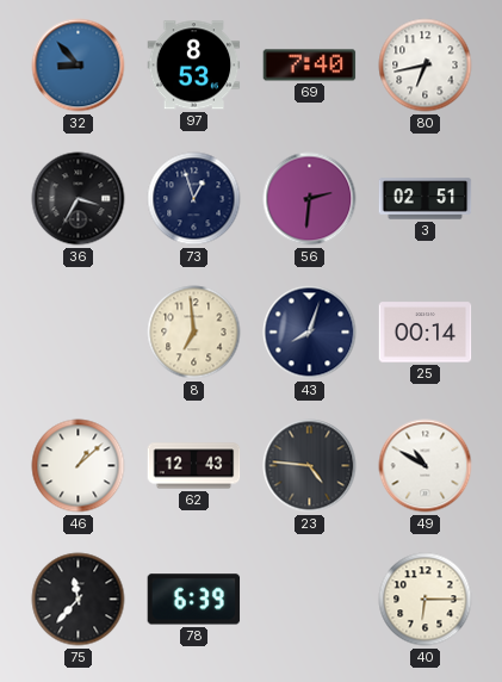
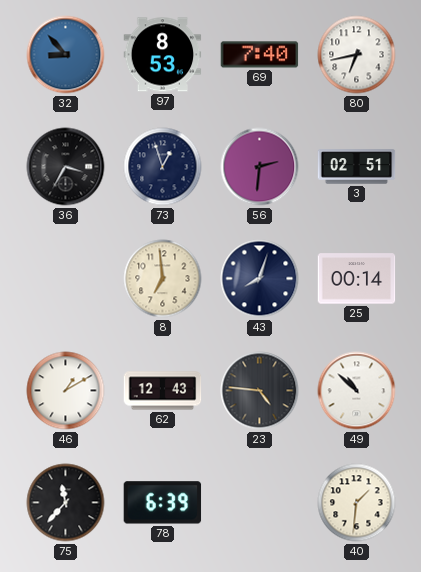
46: 1:08 -> 1:10
49: 10:50 -> 10:52
40: 6:15 -> 1:31
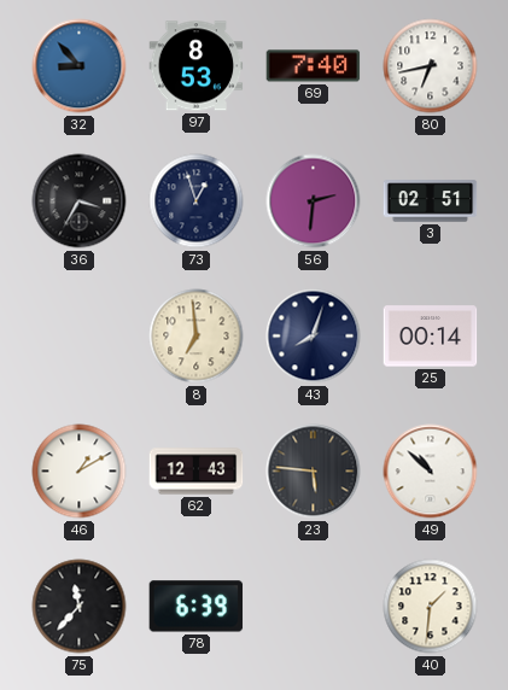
23: 4:46 -> 5:46
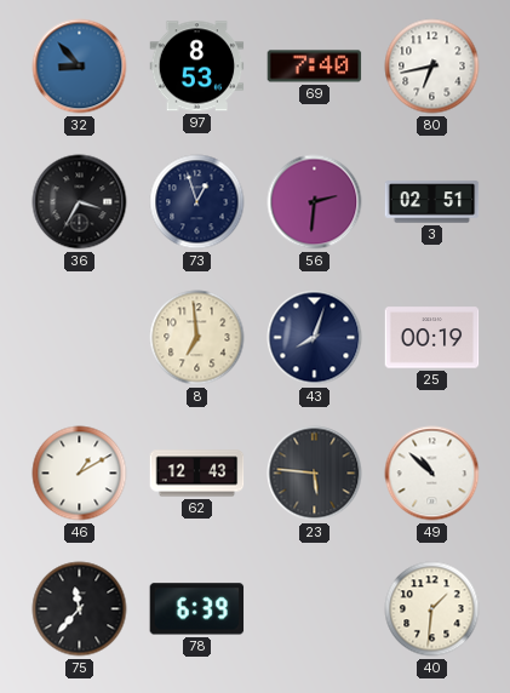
25: 00:14 -> 00:19
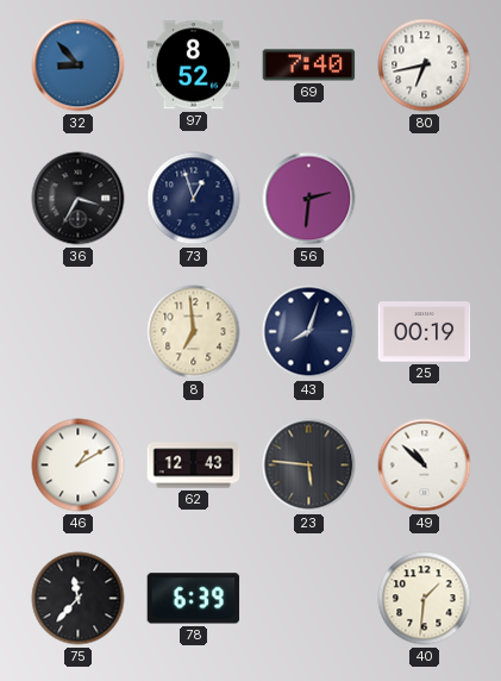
97: 8:53 -> 8:52
3: 02:51 -> none
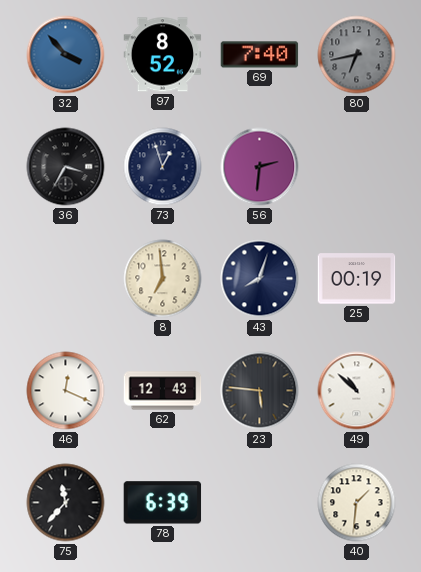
32: 8:53 -> 3:53
80 dial: white -> grey
46: 1:10 -> 12:19
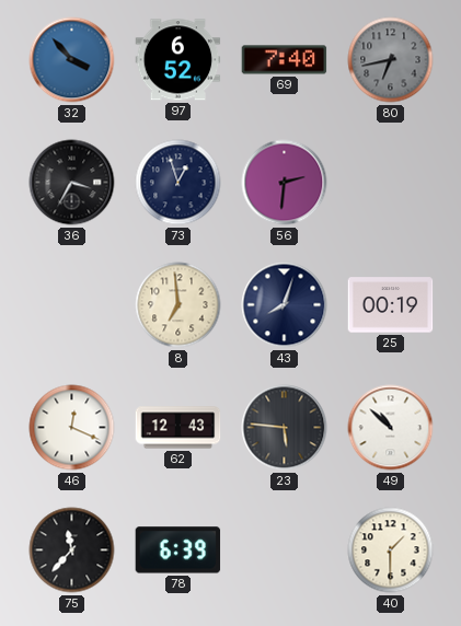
97: 8:52 -> 6:52
40: 1:31 -> 1:30
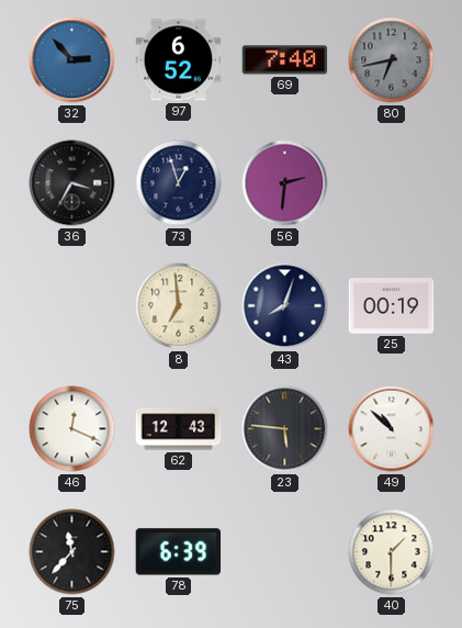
32: 3:53 -> 2:53
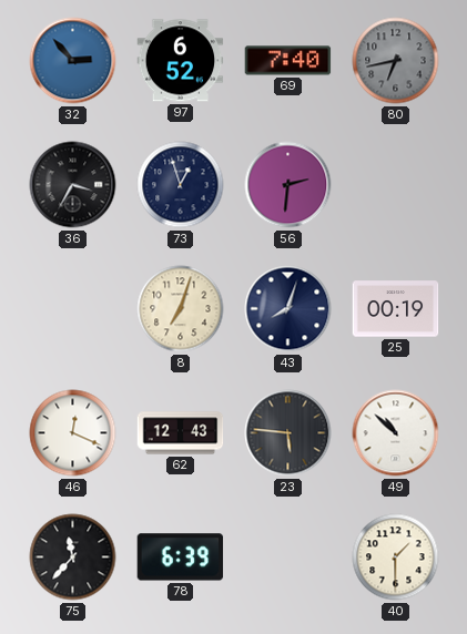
8: 6:59 -> 7:03
